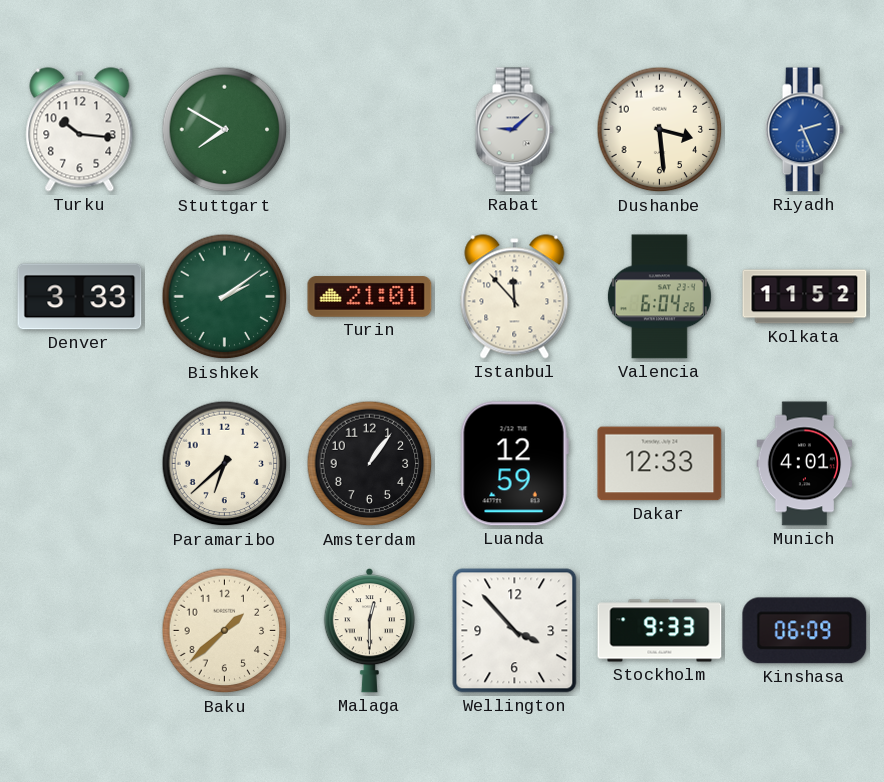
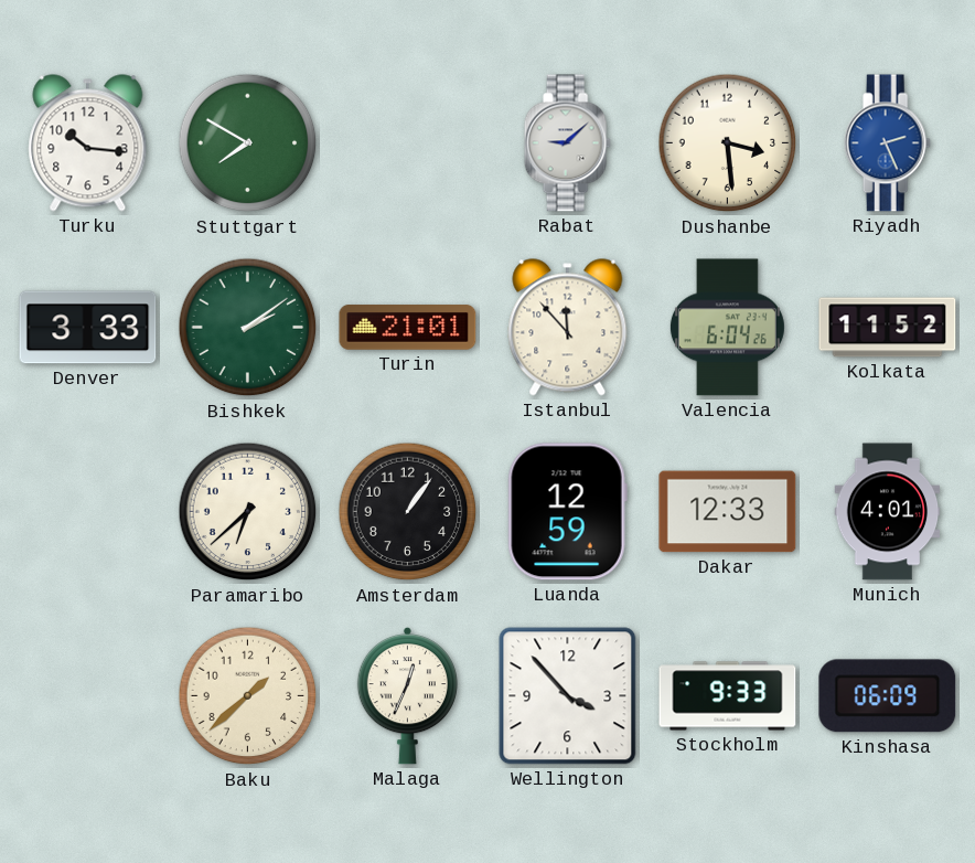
Malaga: 12:30 -> 12:34
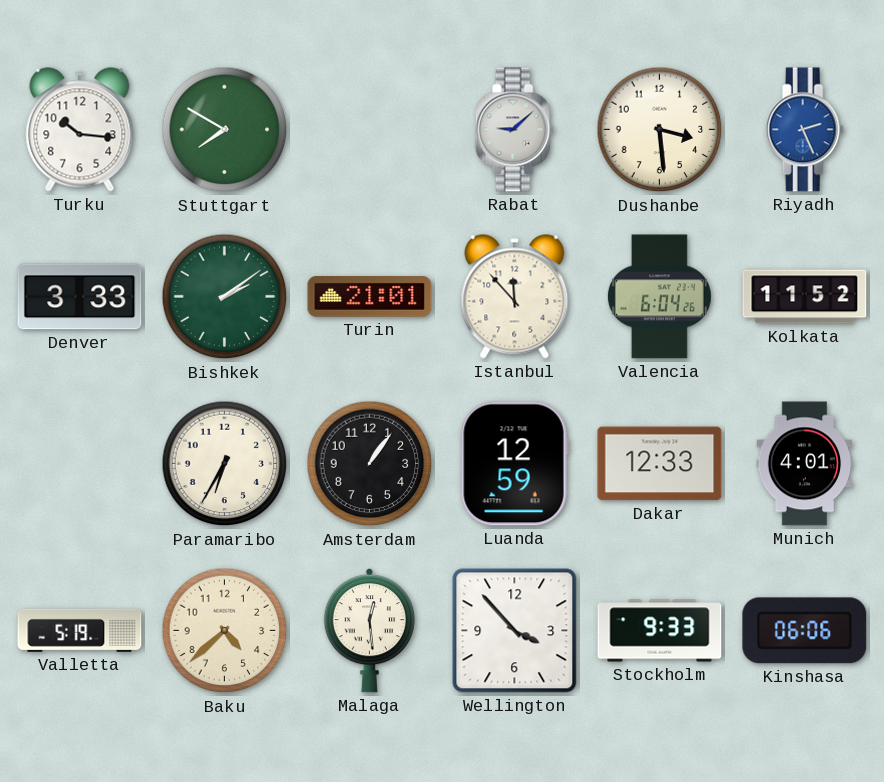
Paramaribo: 6:38 -> 6:35
Valletta: none -> 5:19
Baku: 1:38 -> 4:38
Malaga: 12:34 -> 12:29
Kinshasa: 06:09 -> 06:06
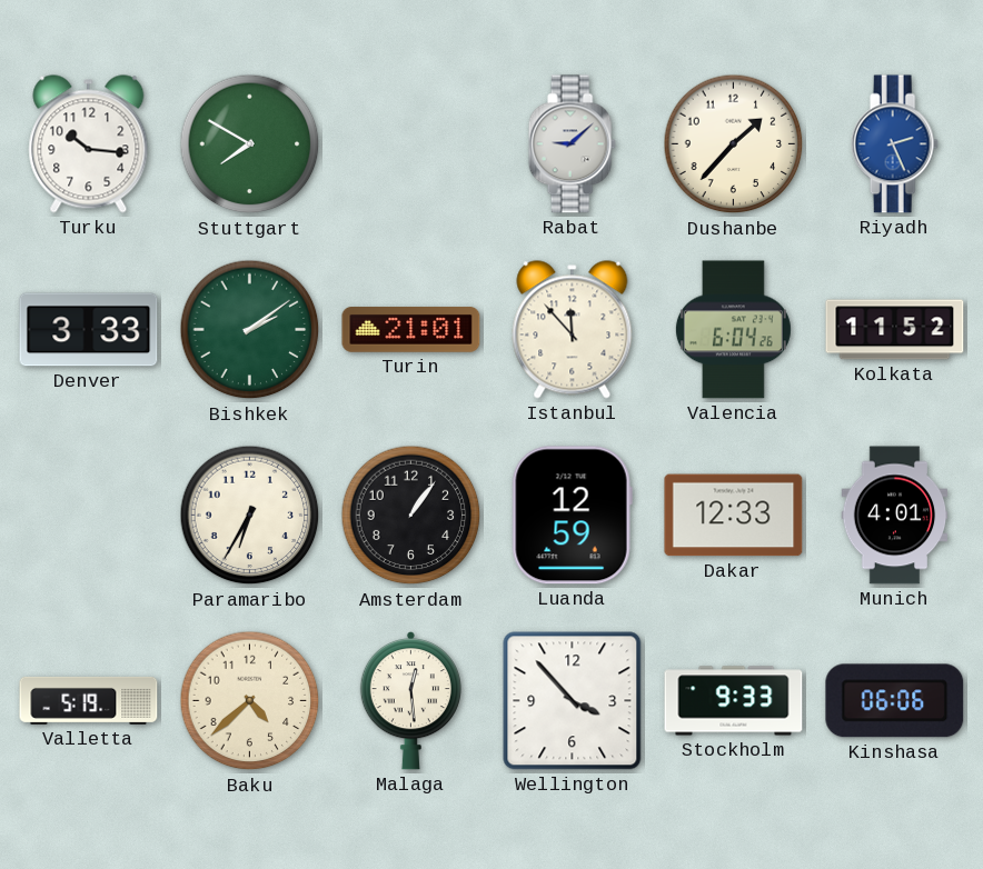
Dushanbe: 3:29 -> 1:37
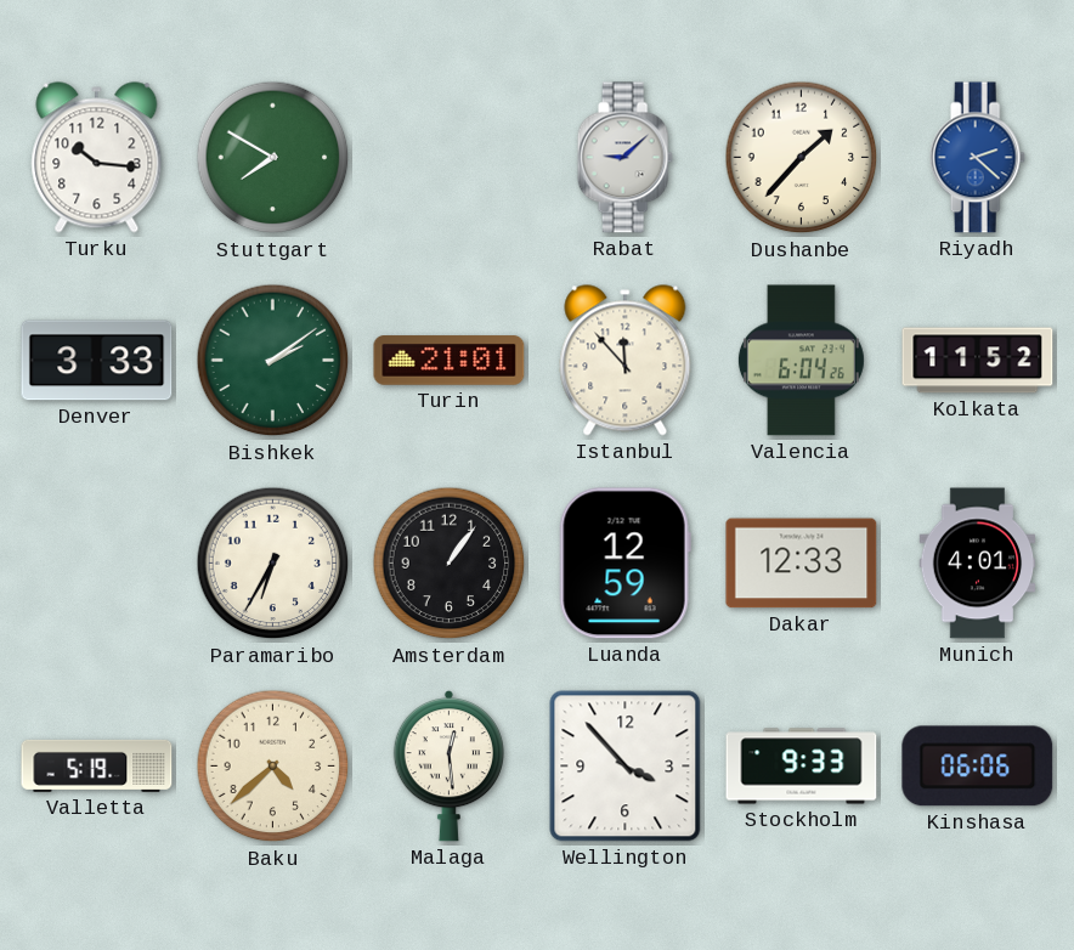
Riyadh: 2:26 -> 2:22
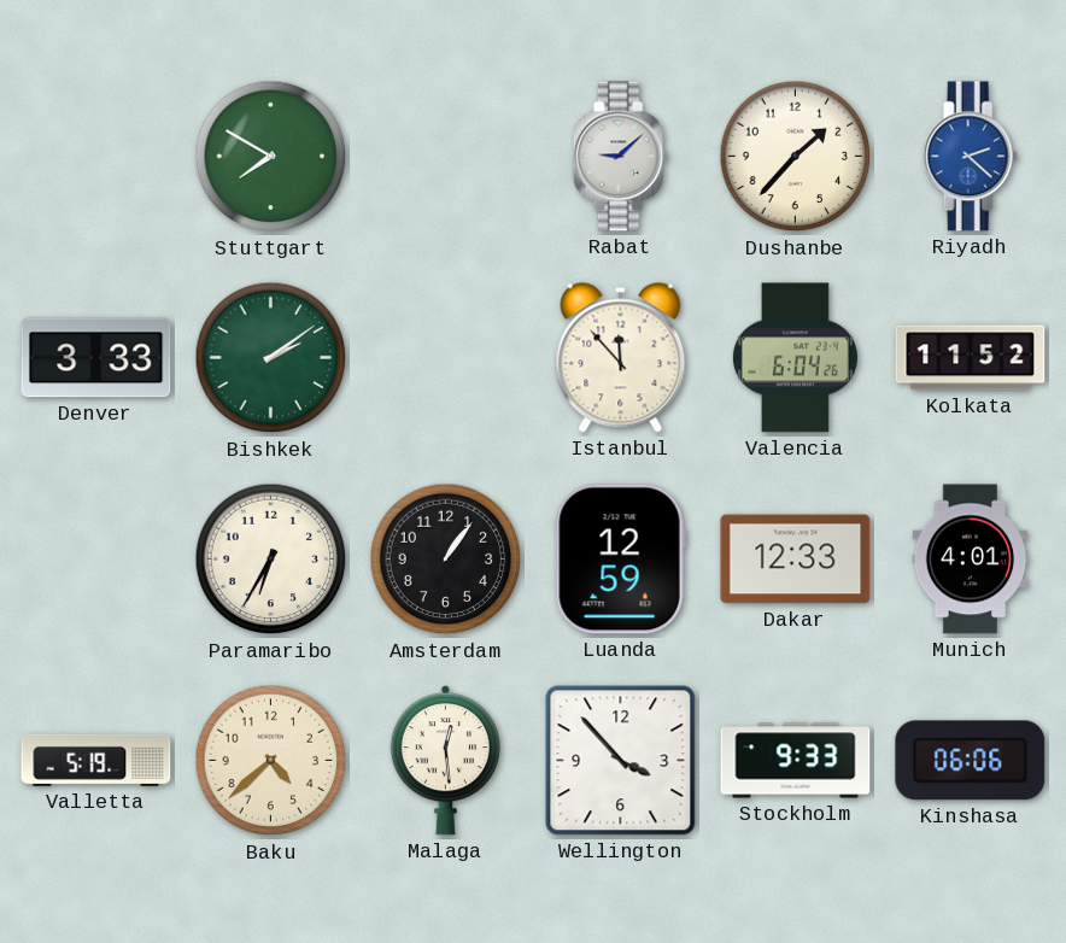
Turku: 10:16 -> none
Turin: 21:01 -> none
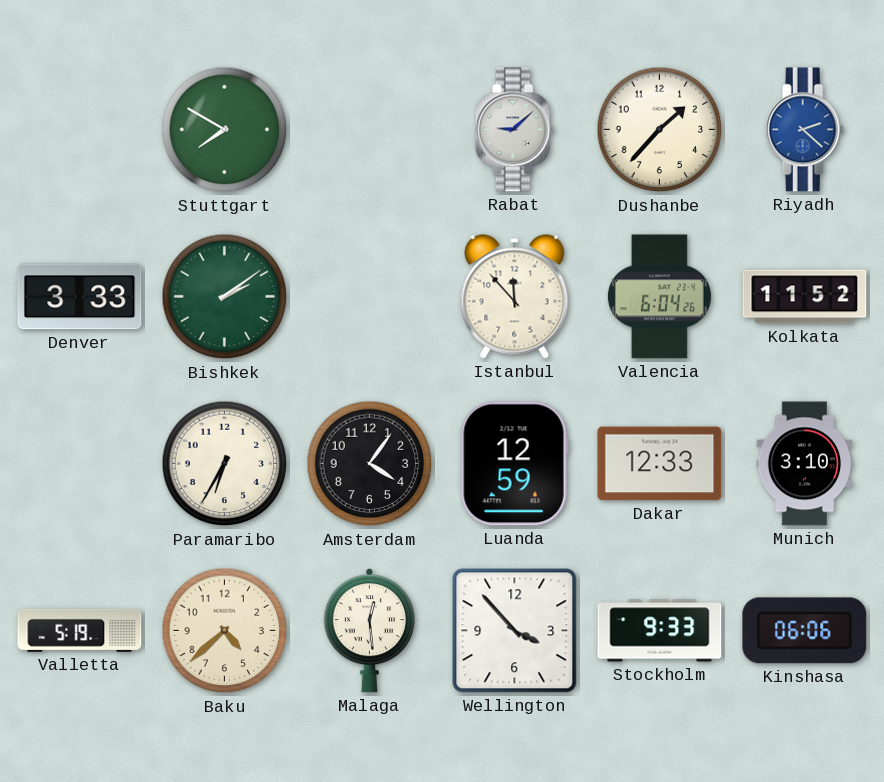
Amsterdam: 1:06 -> 4:06
Munich: 4:01 -> 3:10
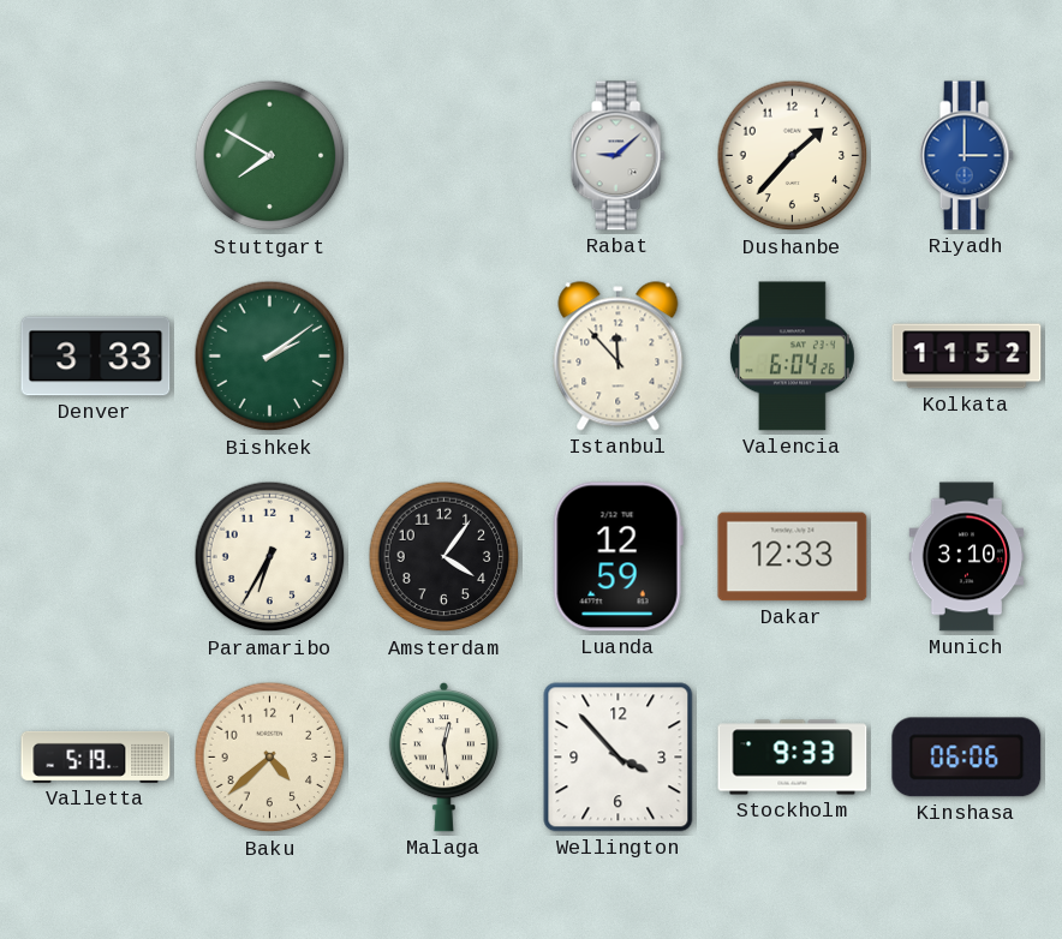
Riyadh: 2:22 -> 3:00
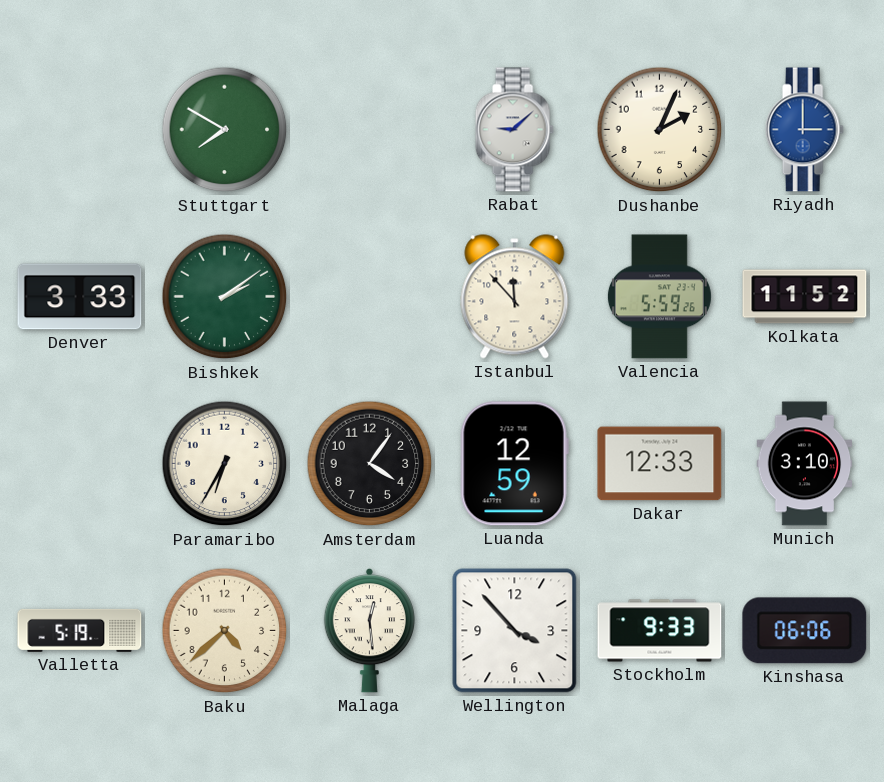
Dushanbe: 1:37 -> 2:04
Valencia: 6:04 -> 5:59
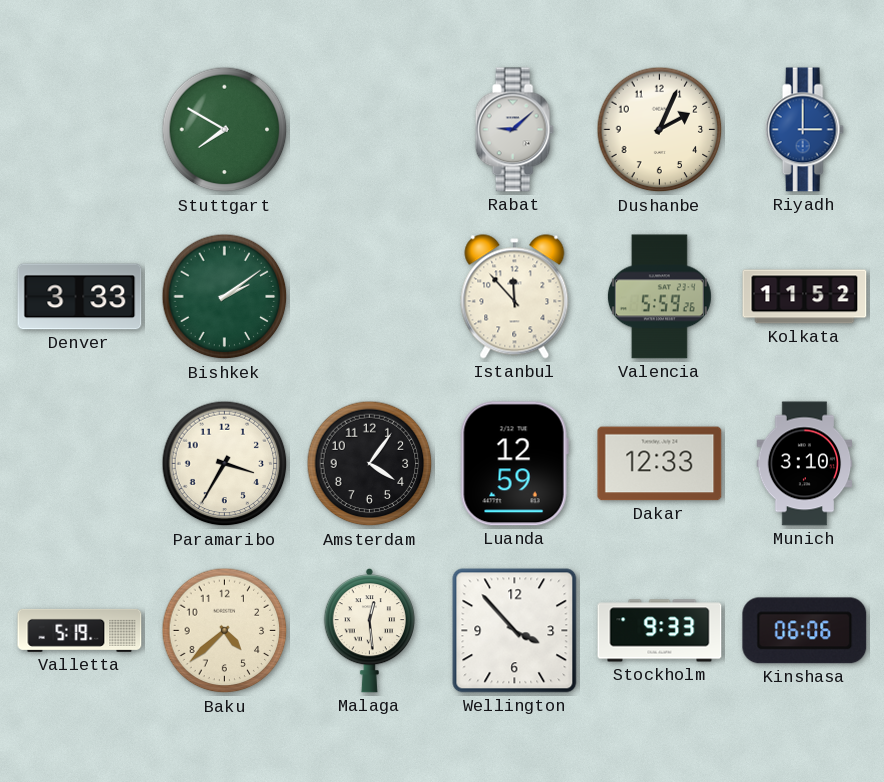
Paramaribo: 6:35 -> 3:35
